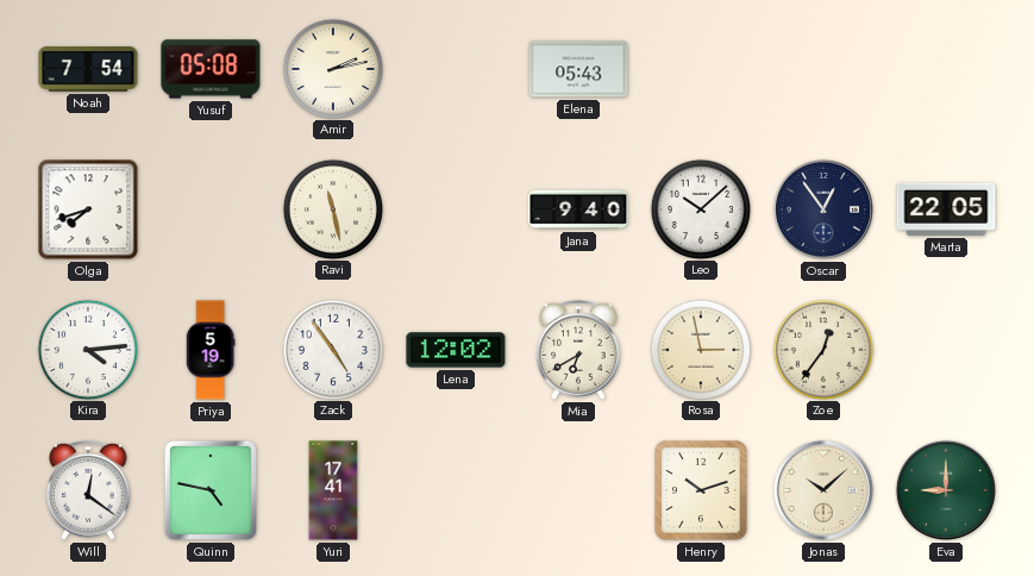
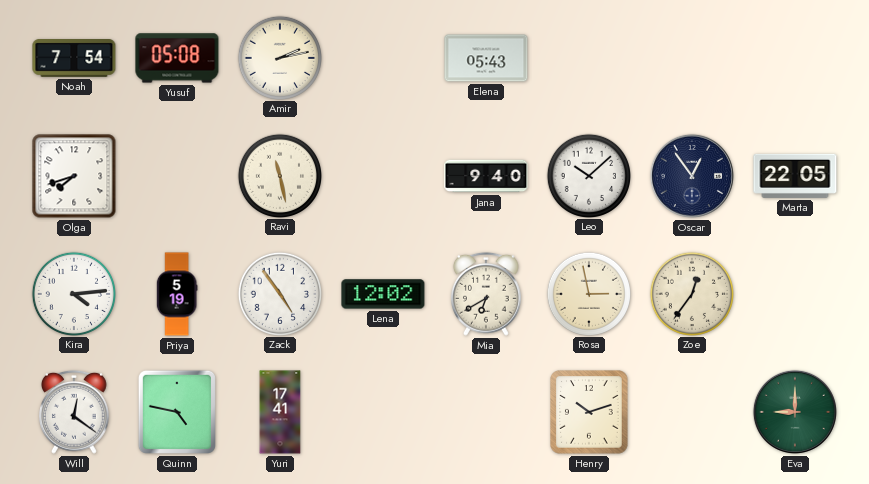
Jonas: 10:08 -> none
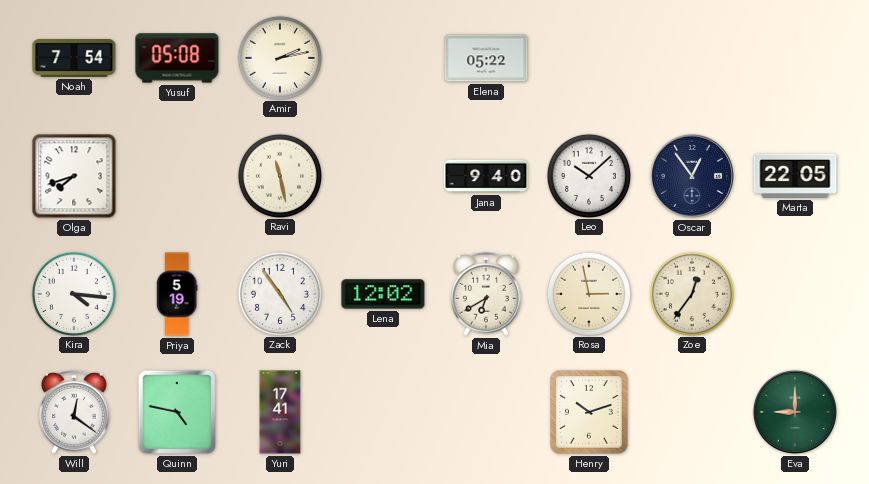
Elena: 05:43 -> 05:22
Kira: 4:14 -> 4:16
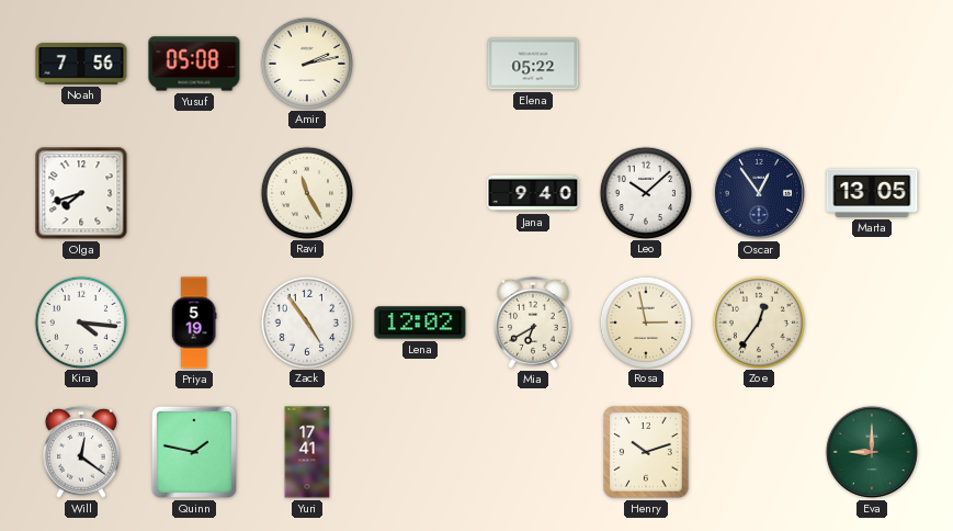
Noah: 7:54 -> 7:56
Ravi: 11:28 -> 11:25
Marta: 22:05 -> 13:05
Quinn: 4:47 -> 1:47
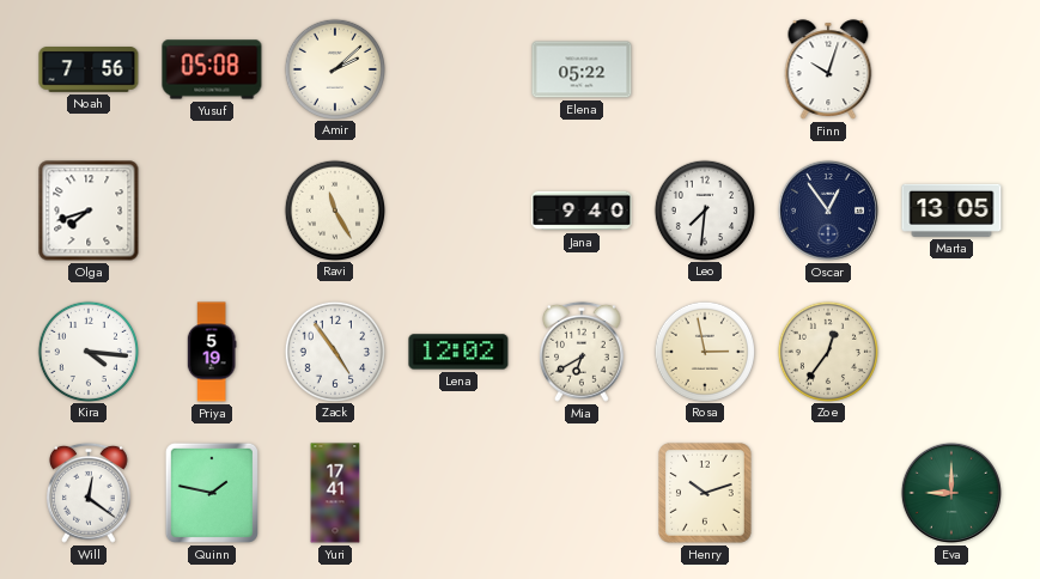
Amir: 2:13 -> 2:08
Finn: none -> 10:03
Leo: 10:08 -> 7:31
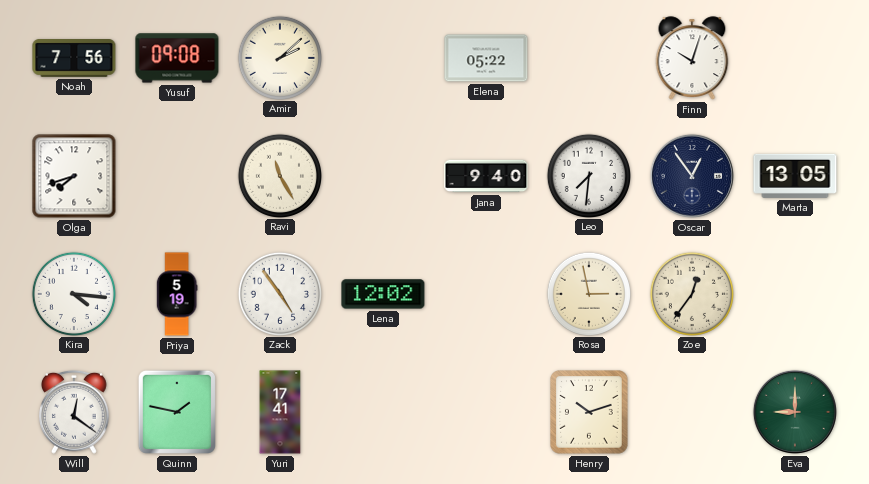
Yusuf: 05:08 -> 09:08
Mia: 6:40 -> none
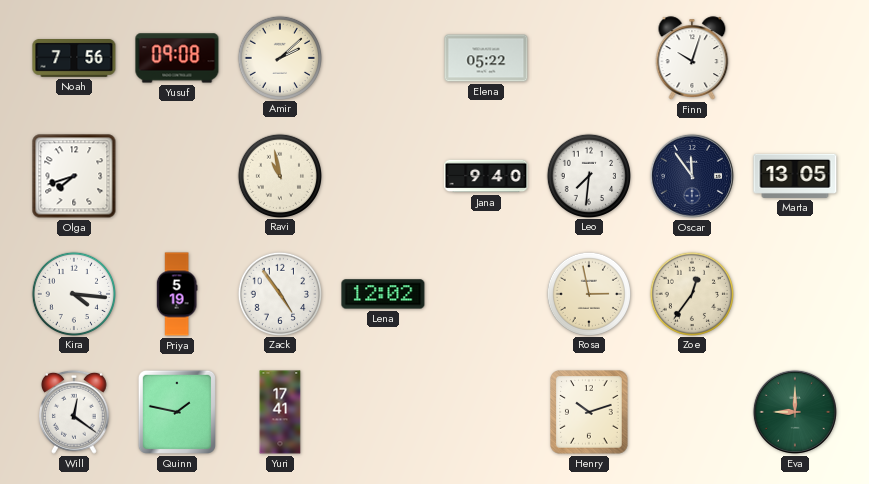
Ravi: 11:25 -> 10:58
Oscar: 12:54 -> 11:54
